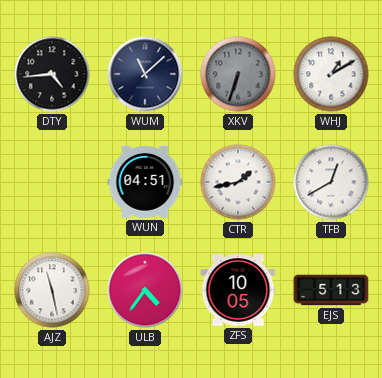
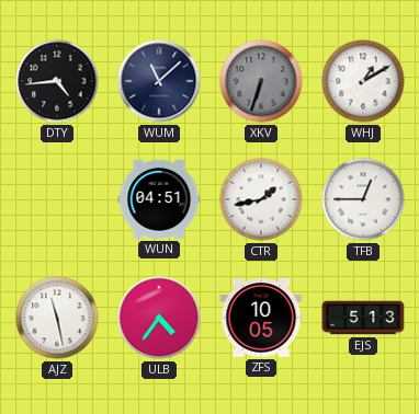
TFB: 12:40 -> 12:45
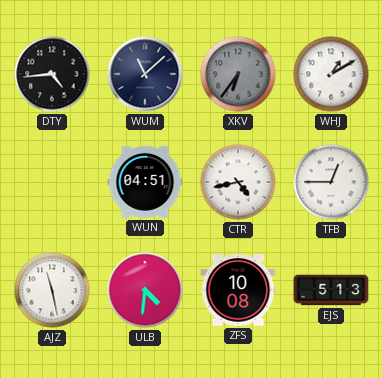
XKV: 6:33 -> 6:36
CTR: 1:43 -> 4:43
ULB: 4:36 -> 4:31
ZFS: 10:05 -> 10:08
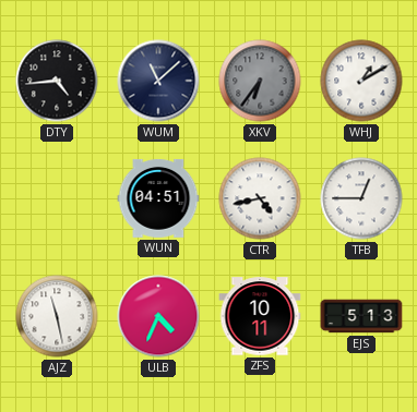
ULB: 4:31 -> 4:34
ZFS: 10:08 -> 10:11
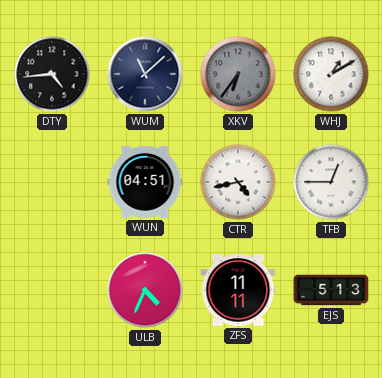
AJZ: 11:28 -> none
ZFS: 10:11 -> 11:11
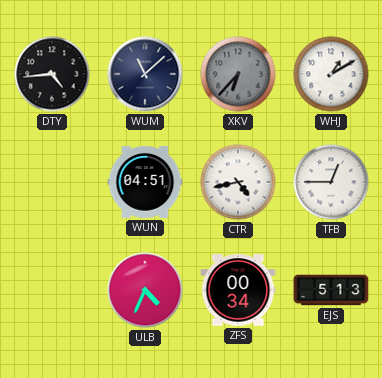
XKV: 6:36 -> 6:37
ZFS: 11:11 -> 00:34
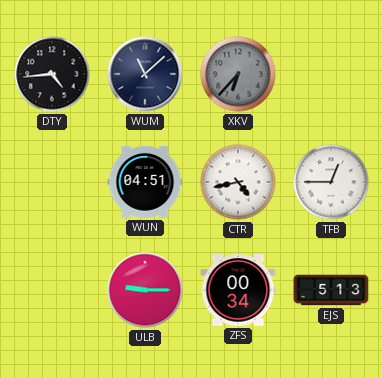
WHJ: 1:10 -> none
ULB: 4:34 -> 9:15
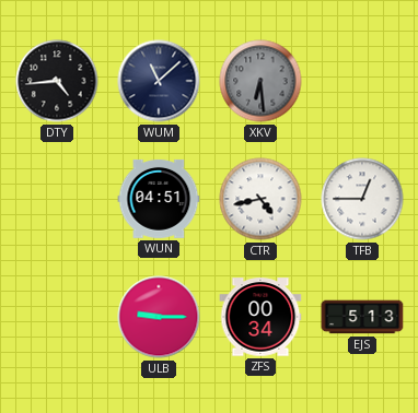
XKV: 6:37 -> 6:29
